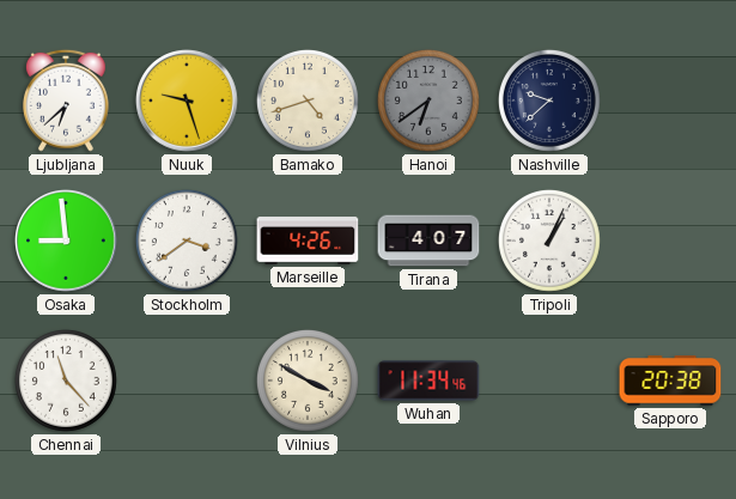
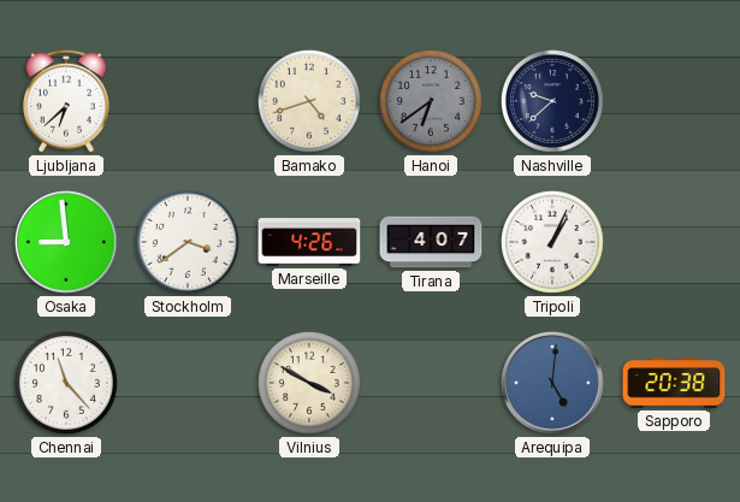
Nuuk: 9:27 -> none
Wuhan: 11:34 -> none
Arequipa: none -> 5:01
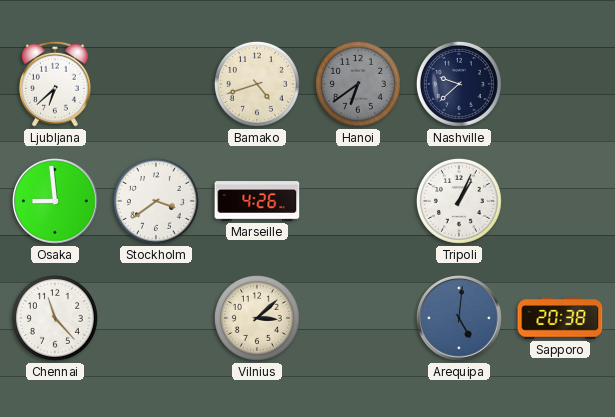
Tirana: 4:07 -> none
Vilnius: 3:50 -> 3:08
